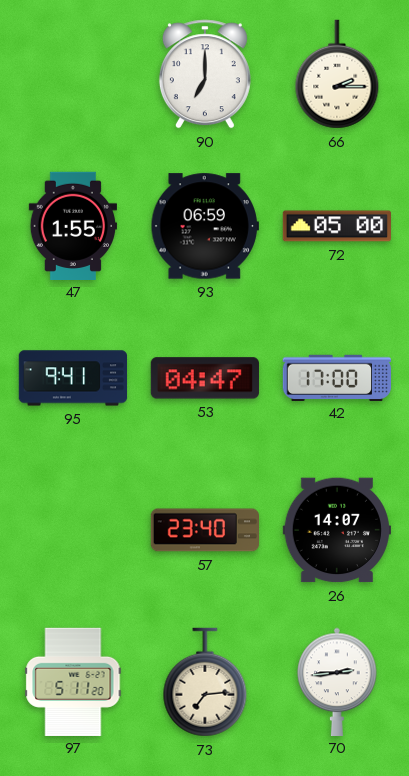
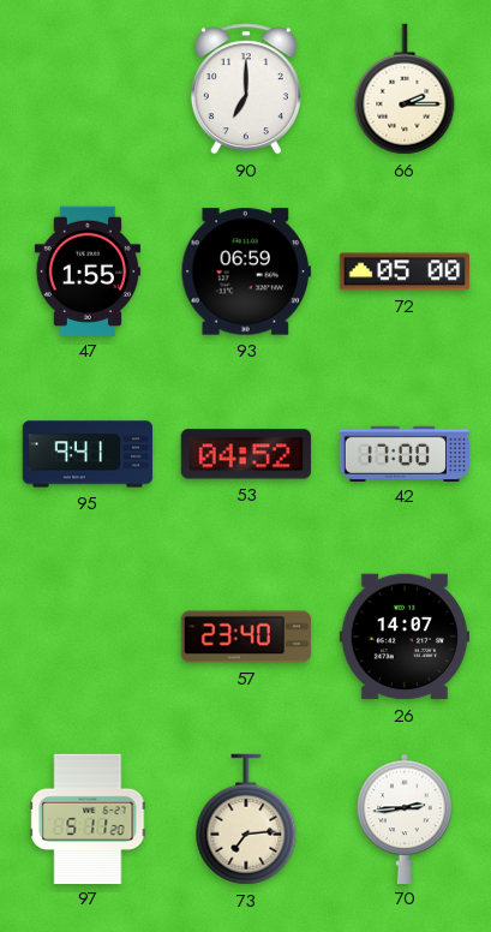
53: 04:47 -> 04:52
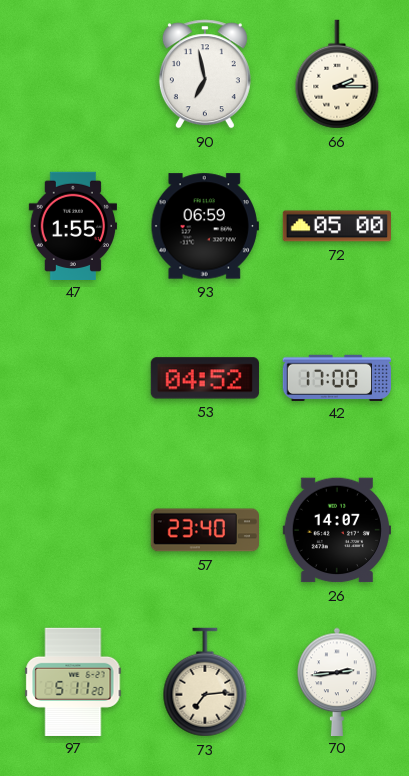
90: 7:00 -> 6:58
95: 9:41 -> none
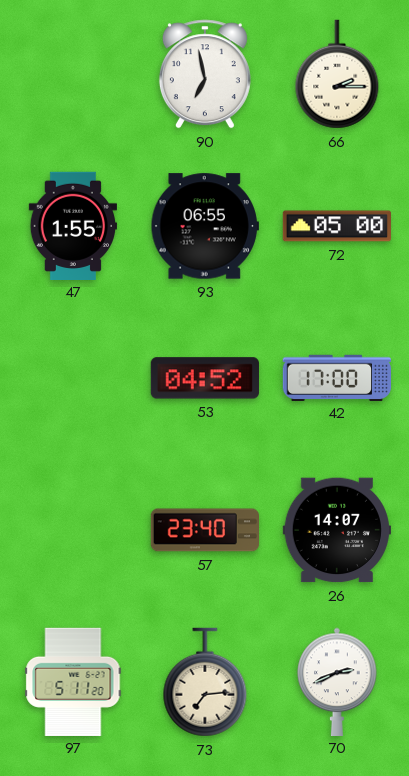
93: 06:59 -> 06:55
70: 2:44 -> 2:41
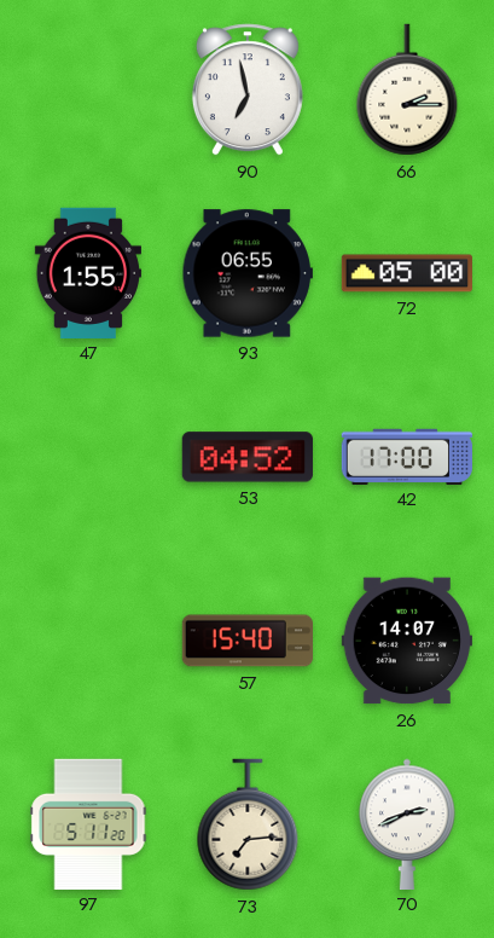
57: 23:40 -> 15:40
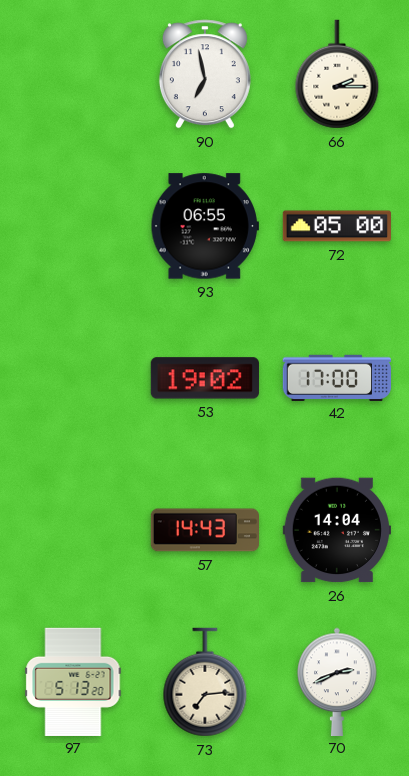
47: 1:55 -> none
53: 04:52 -> 19:02
57: 15:40 -> 14:43
26: 14:07 -> 14:04
97: 5:11 -> 5:13
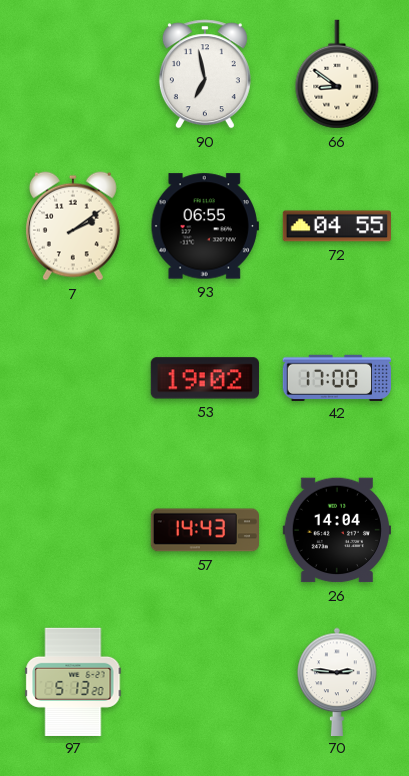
66: 2:15 -> 8:51
7: none -> 2:09
72: 05:00 -> 04:55
73: 7:14 -> none
70: 2:41 -> 2:46
